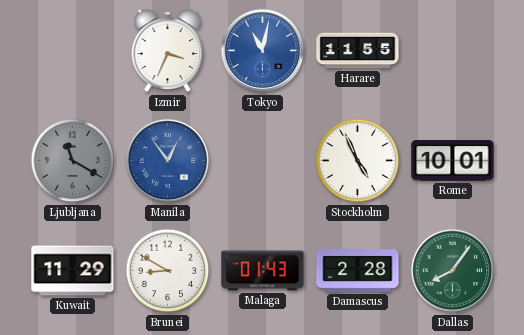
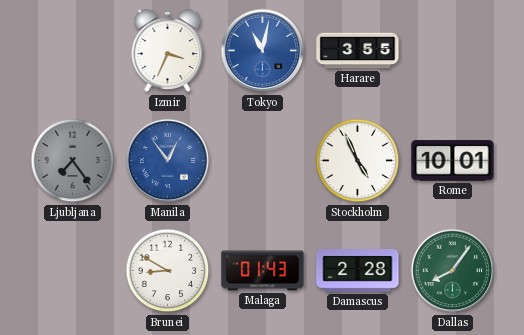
Harare: 11:55 -> 3:55
Ljubljana: 11:20 -> 7:24
Kuwait: 11:29 -> none
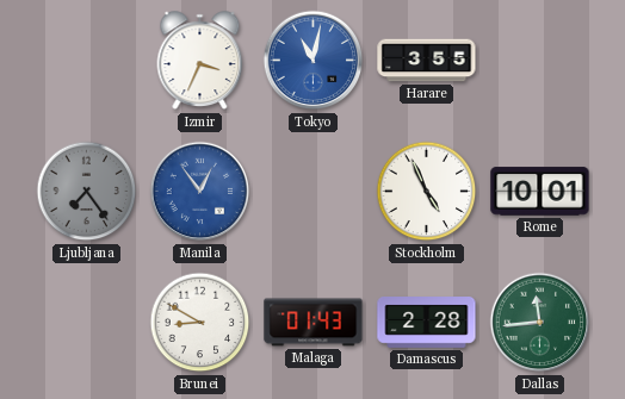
Dallas: 8:06 -> 11:44
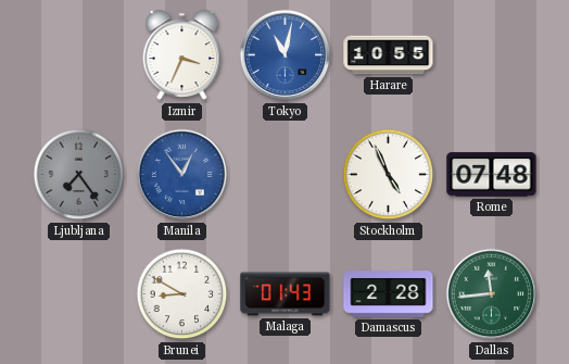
Harare: 3:55 -> 10:55
Rome: 10:01 -> 07:48
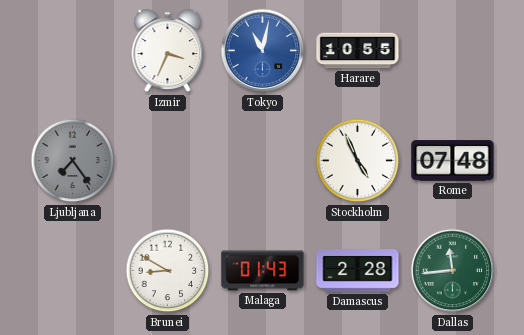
Manila: 12:54 -> none
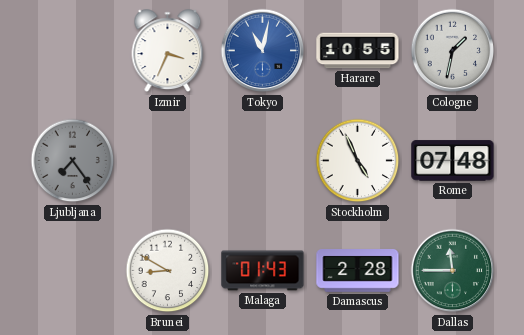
Cologne: none -> 1:32
Dallas: 11:44 -> 11:45
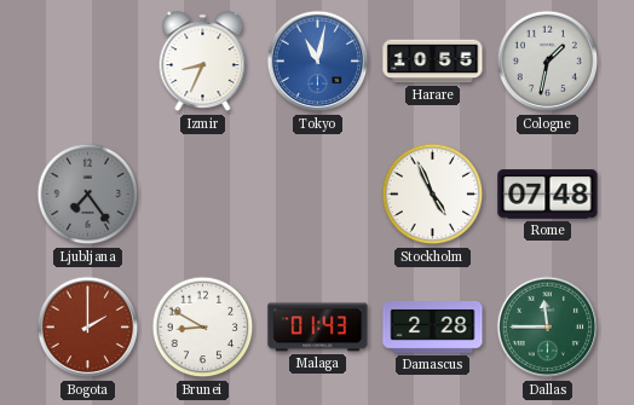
Izmir: 3:34 -> 8:34
Bogota: none -> 2:00
